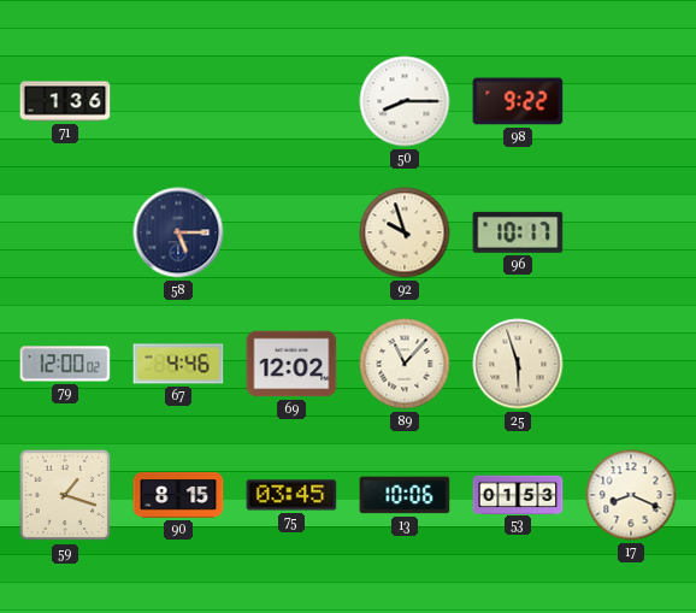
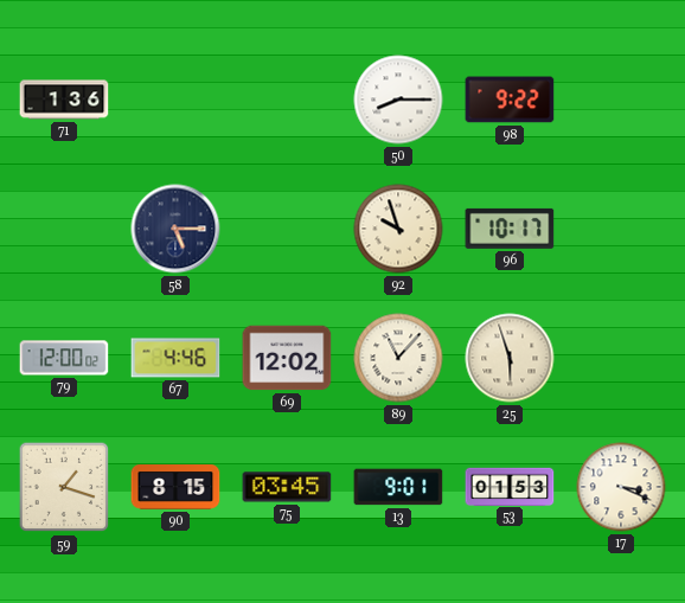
13: 10:06 -> 9:01
17: 8:19 -> 3:19
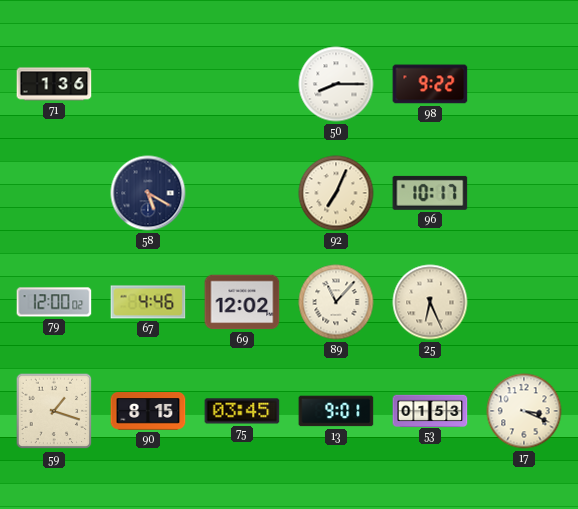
58: 5:15 -> 5:20
92: 9:57 -> 7:04
25: 5:57 -> 6:26
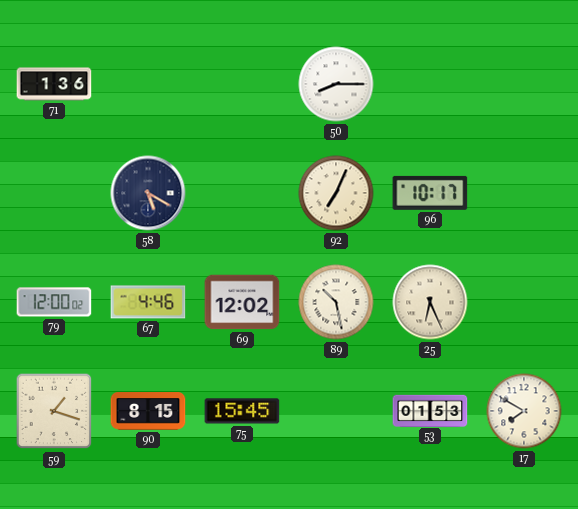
98: 9:22 -> none
89: 11:07 -> 10:28
75: 03:45 -> 15:45
13: 9:01 -> none
17: 3:19 -> 7:50
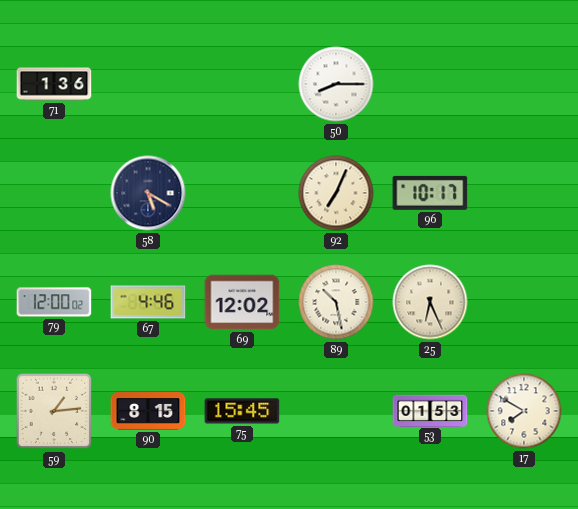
59: 1:18 -> 1:14
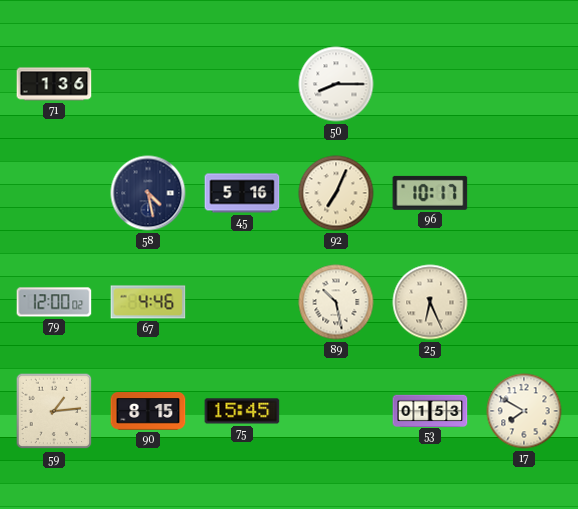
58: 5:20 -> 4:28
45: none -> 5:16
69: 12:02 -> none
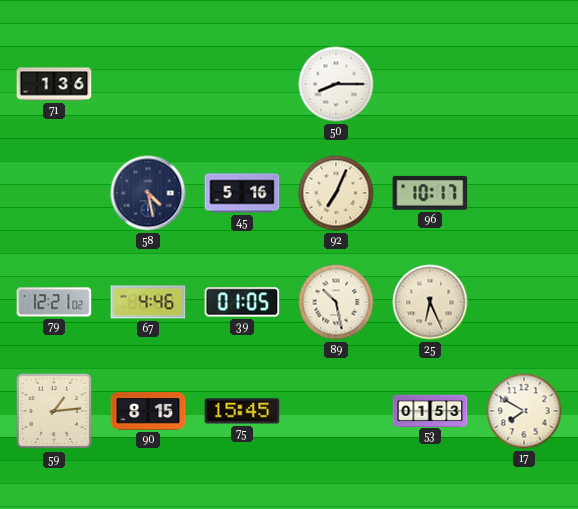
79: 12:00 -> 12:21
39: none -> 01:05
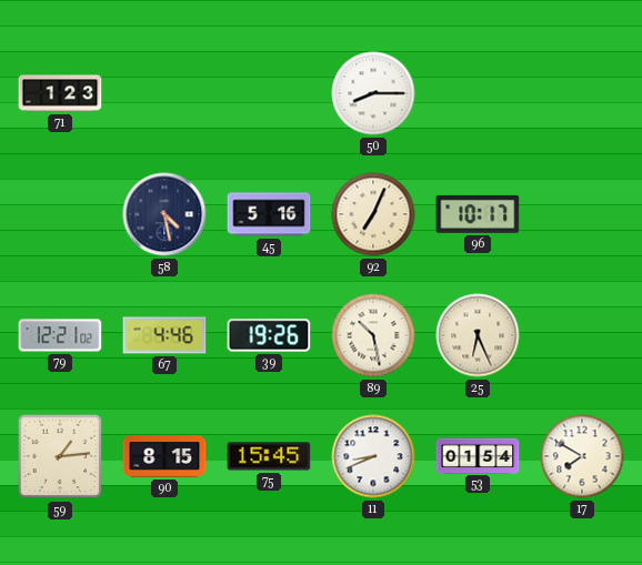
71: 1:36 -> 1:23
39: 01:05 -> 19:26
11: none -> 8:41
53: 01:53 -> 01:54
